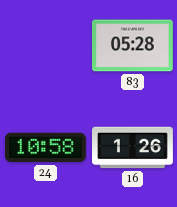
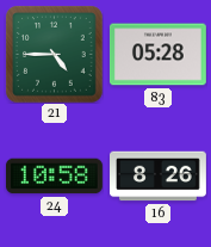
21: none -> 4:45
16: 1:26 -> 8:26
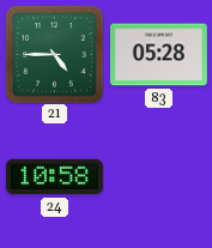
16: 8:26 -> none
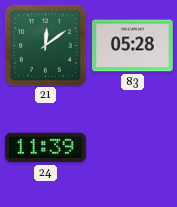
21: 4:45 -> 12:09
24: 10:58 -> 11:39
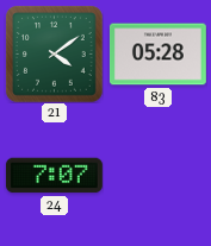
21: 12:09 -> 4:09
24: 11:39 -> 7:07
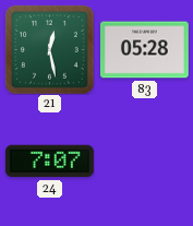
21: 4:09 -> 12:28
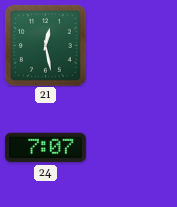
83: 05:28 -> none
